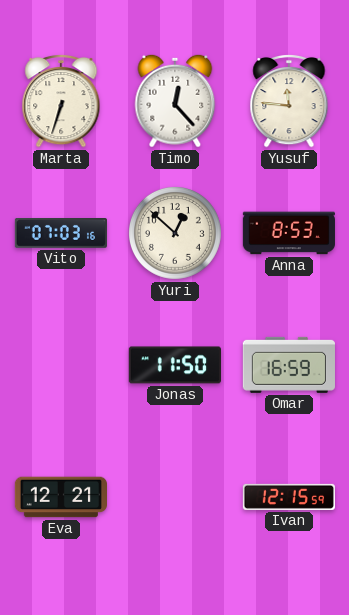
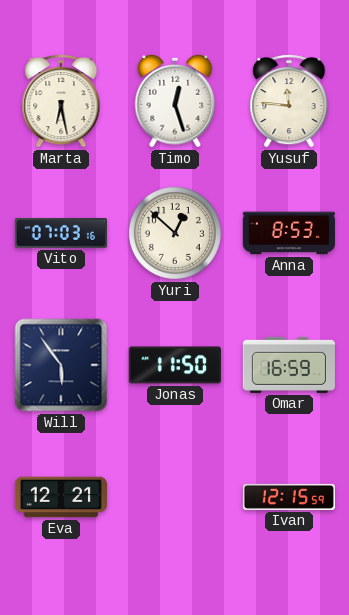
Marta: 6:33 -> 6:28
Timo: 12:23 -> 12:27
Will: none -> 5:54
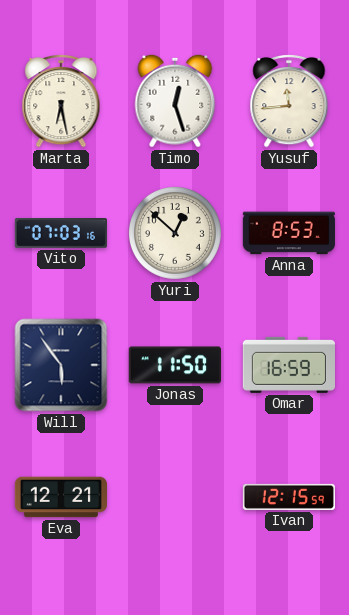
Yusuf: 11:46 -> 11:44
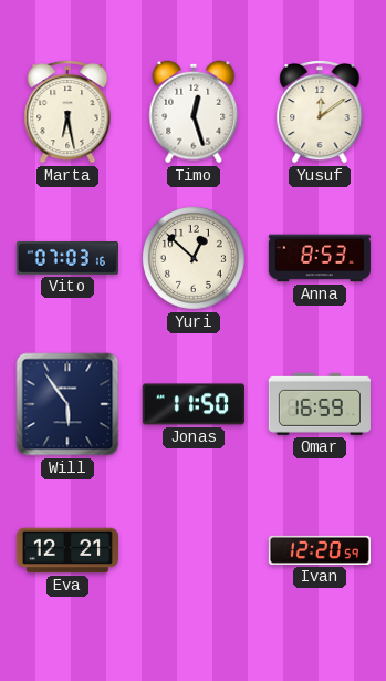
Yusuf: 11:44 -> 12:09
Ivan: 12:15 -> 12:20
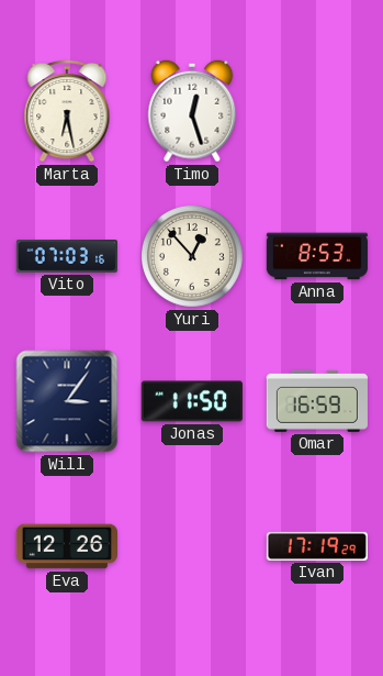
Yusuf: 12:09 -> none
Yuri: 12:52 -> 12:53
Will: 5:54 -> 3:06
Eva: 12:21 -> 12:26
Ivan: 12:20 -> 17:19
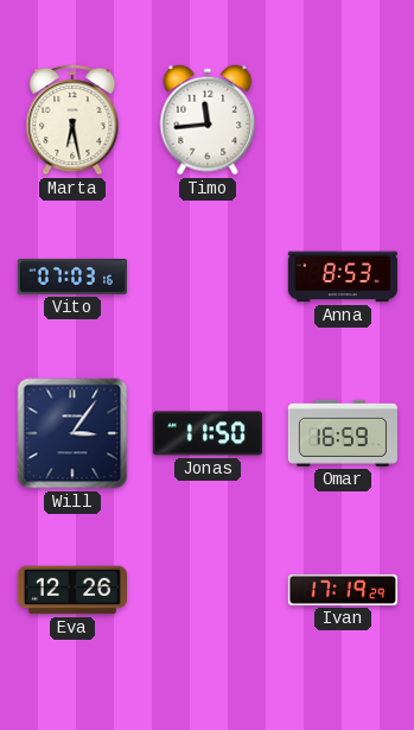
Timo: 12:27 -> 11:44
Yuri: 12:53 -> none
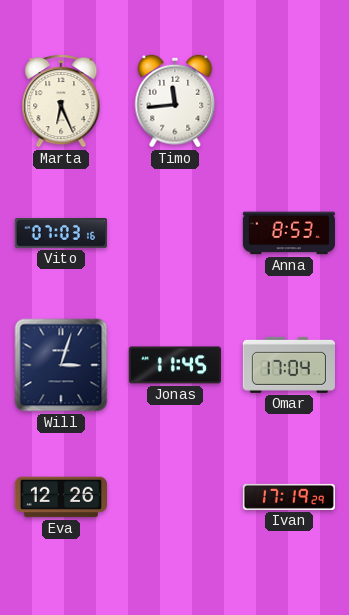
Marta: 6:28 -> 6:26
Will: 3:06 -> 3:03
Jonas: 11:50 -> 11:45
Omar: 16:59 -> 17:04
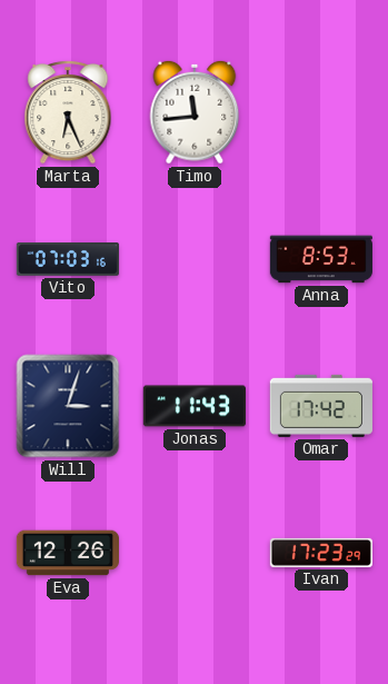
Jonas: 11:45 -> 11:43
Omar: 17:04 -> 17:42
Ivan: 17:19 -> 17:23
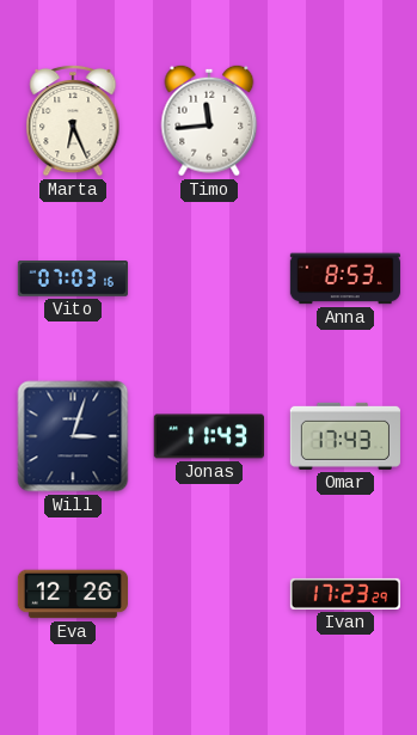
Omar: 17:42 -> 17:43
